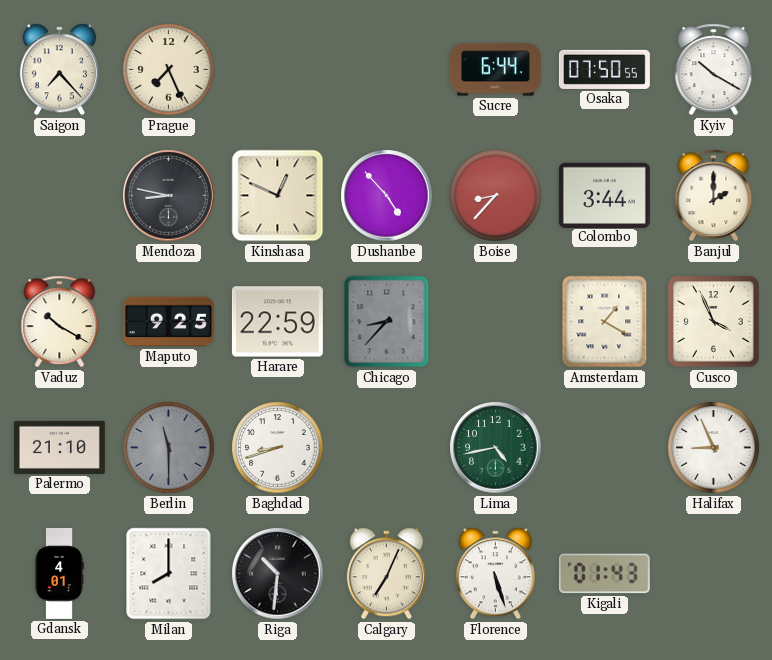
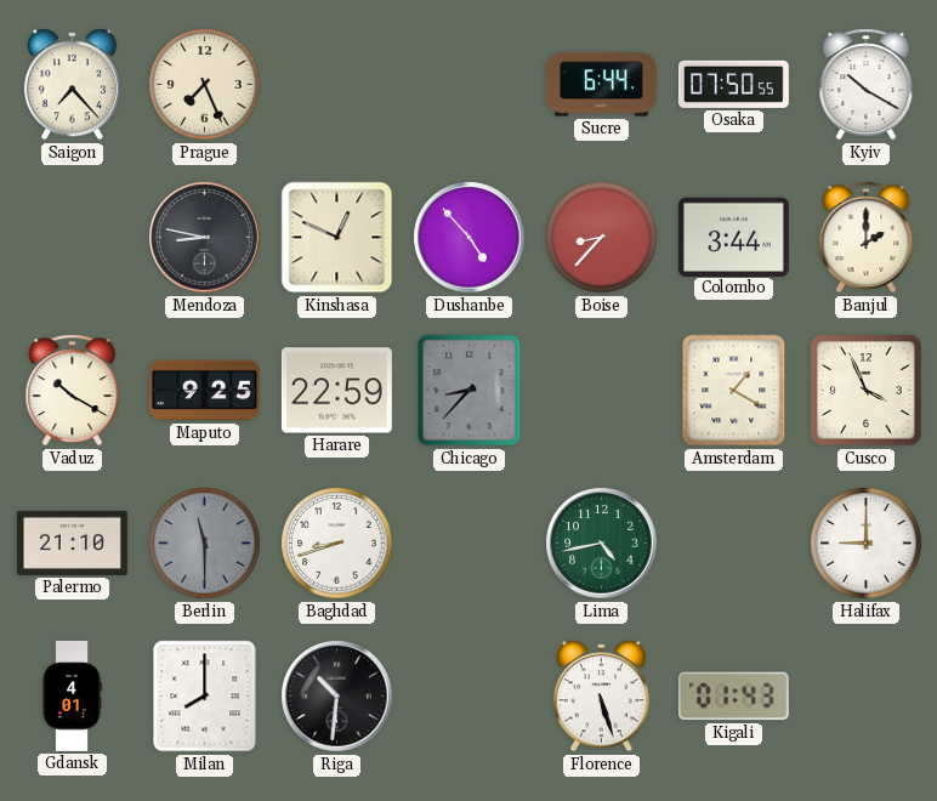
Halifax: 8:56 -> 9:00
Calgary: 7:04 -> none
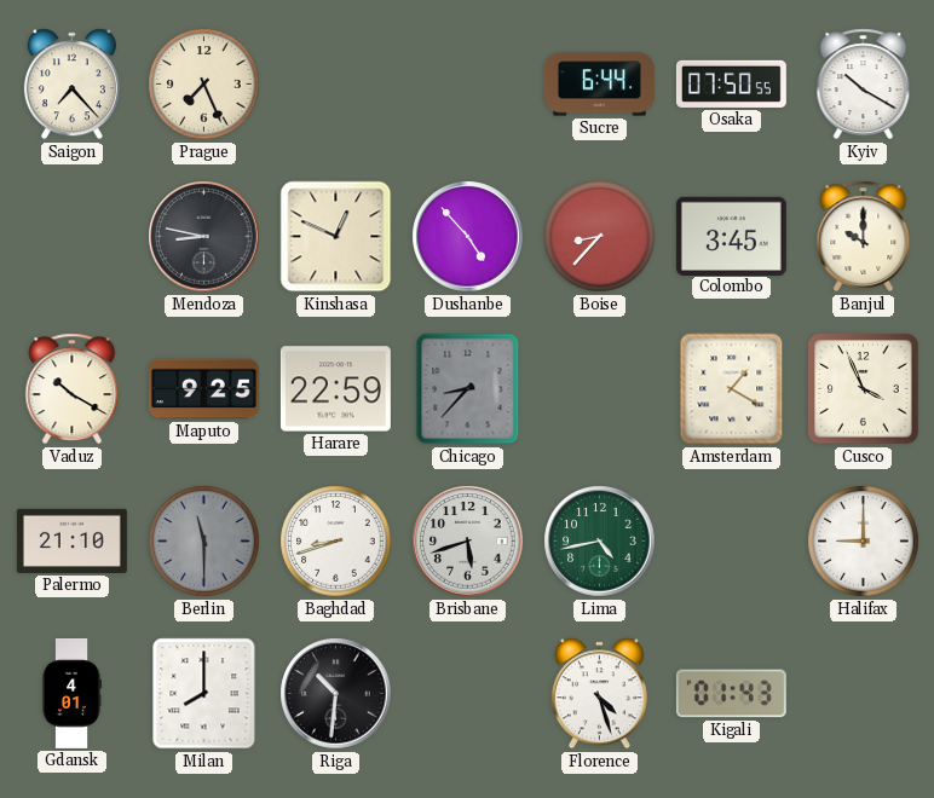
Colombo: 3:44 -> 3:45
Banjul: 2:00 -> 10:00
Brisbane: none -> 5:42
Florence: 5:27 -> 4:27
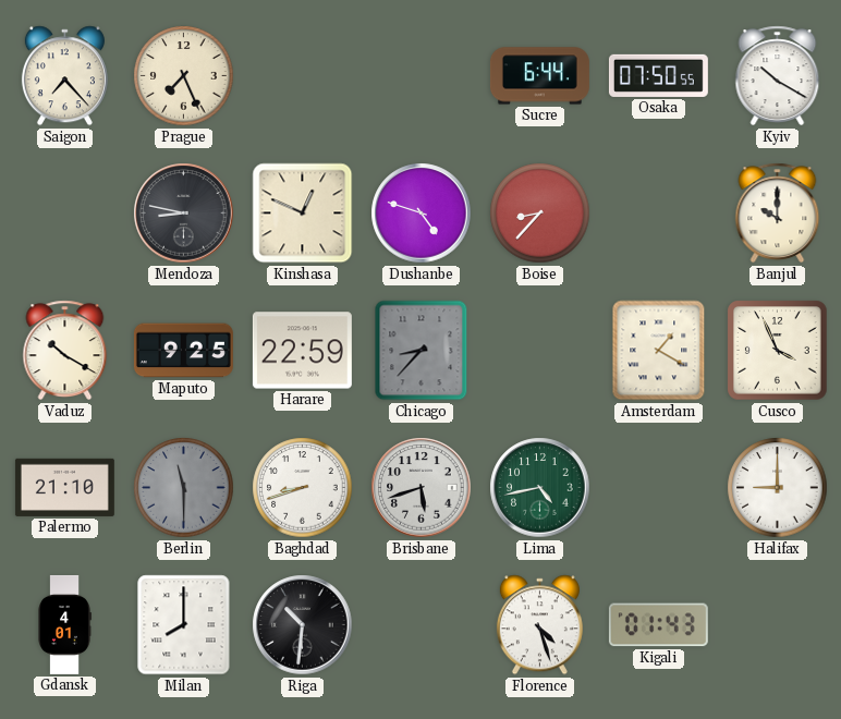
Dushanbe: 4:53 -> 4:48
Colombo: 3:45 -> none
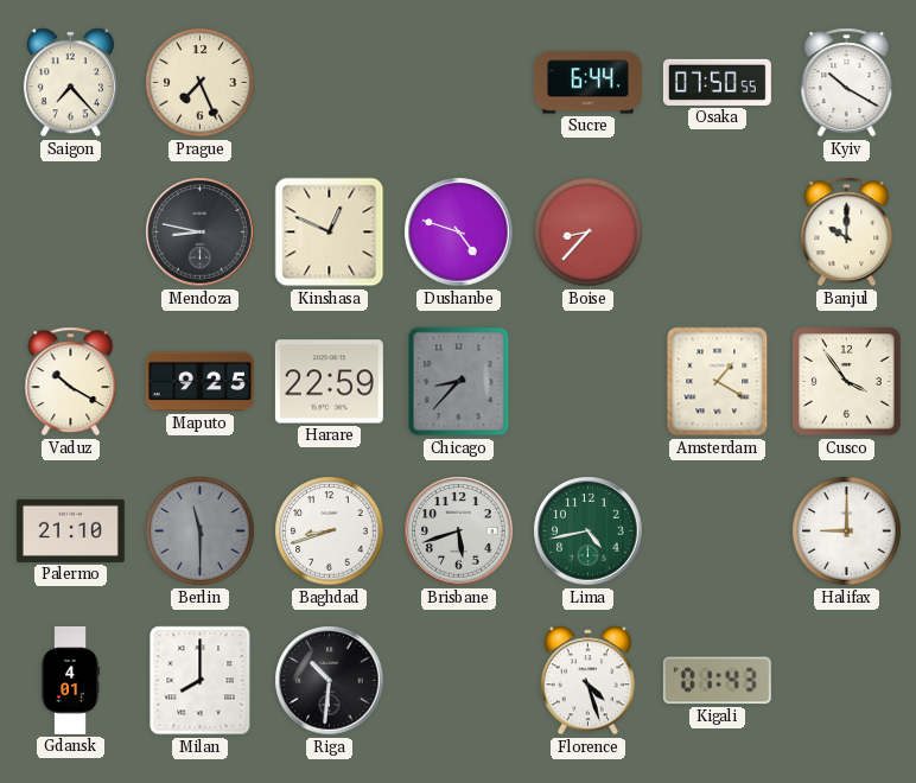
Cusco: 3:56 -> 3:54
